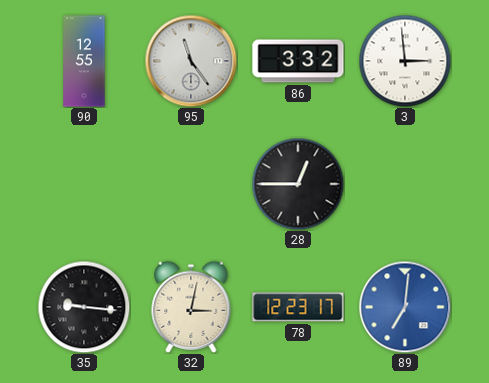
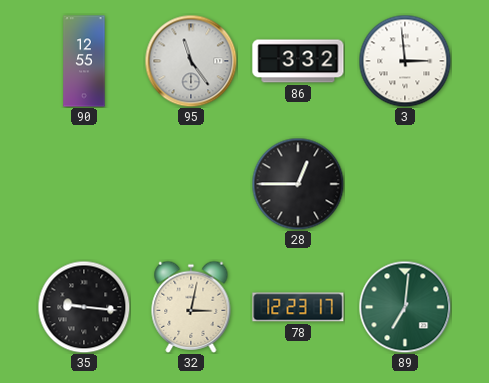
89 dial: blue -> green
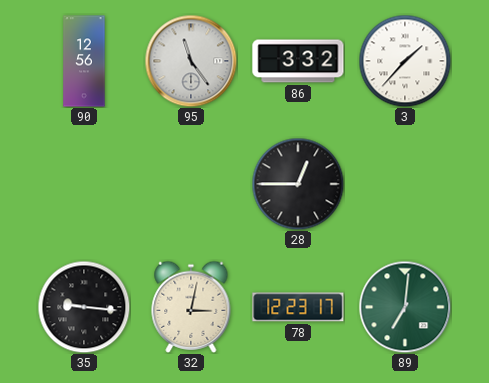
90: 12:55 -> 12:56
3: 2:59 -> 1:37
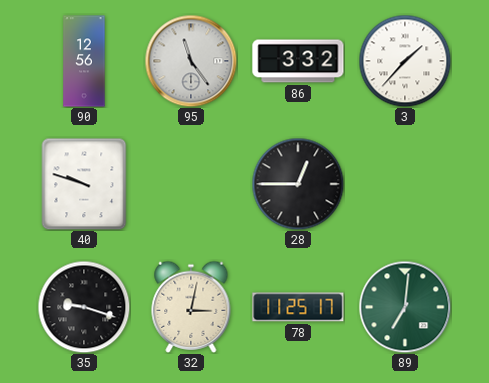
40: none -> 9:48
35: 9:16 -> 9:18
78: 12:23 -> 11:25
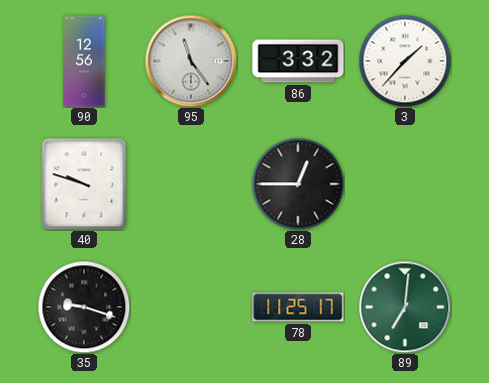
32: 3:02 -> none
